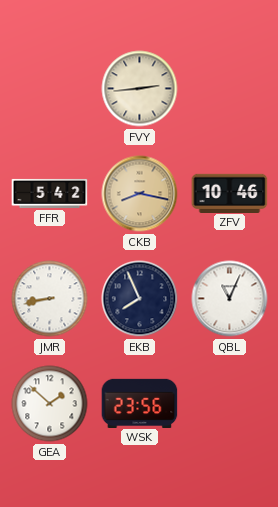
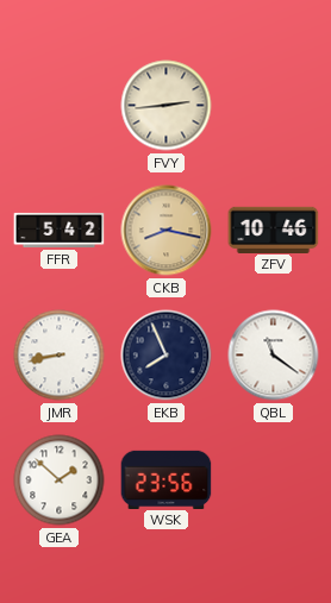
QBL: 11:04 -> 11:21
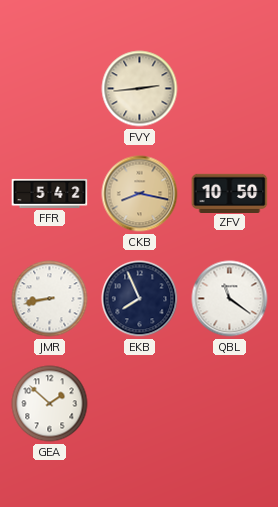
ZFV: 10:46 -> 10:50
WSK: 23:56 -> none
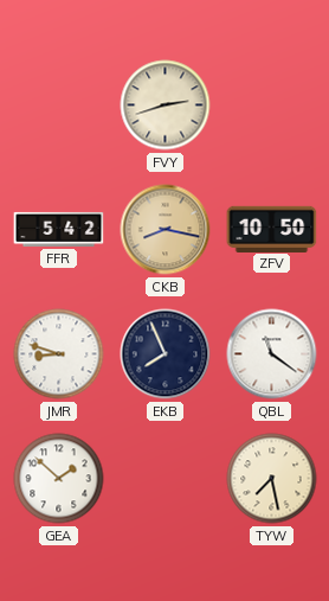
FVY: 2:44 -> 2:42
JMR: 8:43 -> 8:48
TYW: none -> 7:28
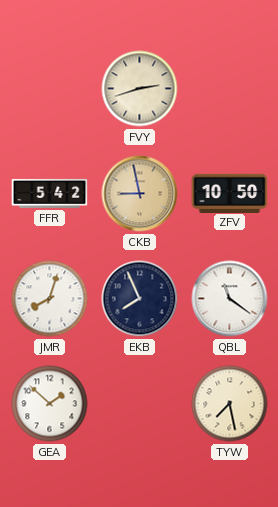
CKB: 8:17 -> 8:58
JMR: 8:48 -> 8:03
